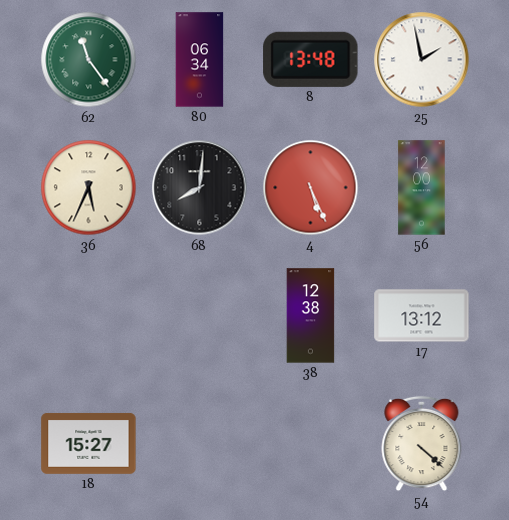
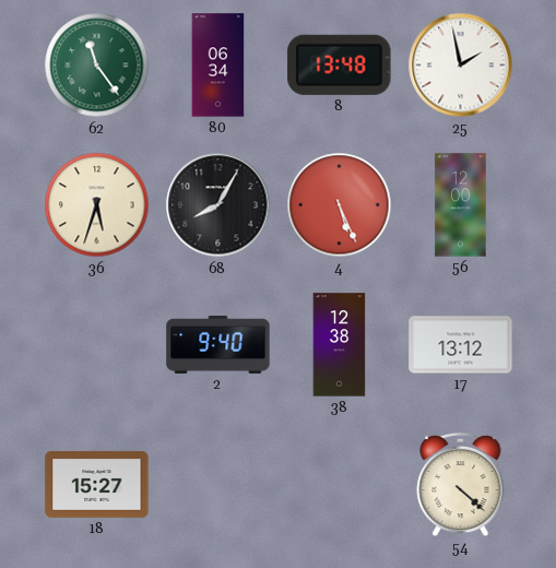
36: 5:34 -> 5:33
68: 8:01 -> 8:05
2: none -> 9:40
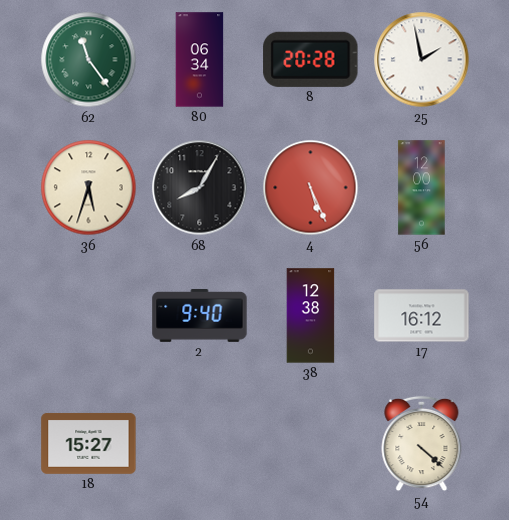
8: 13:48 -> 20:28
17: 13:12 -> 16:12
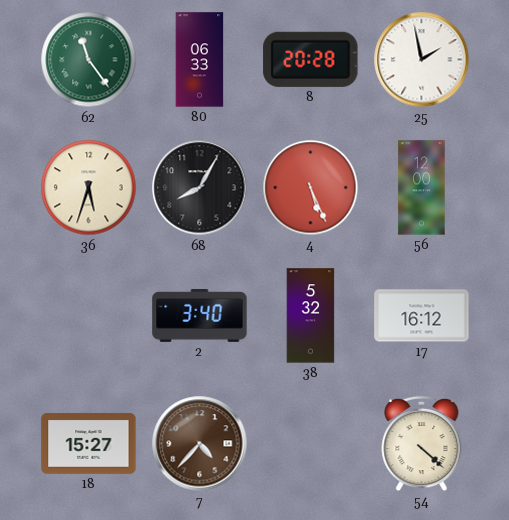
80: 06:34 -> 06:33
2: 9:40 -> 3:40
38: 12:38 -> 5:32
7: none -> 4:37
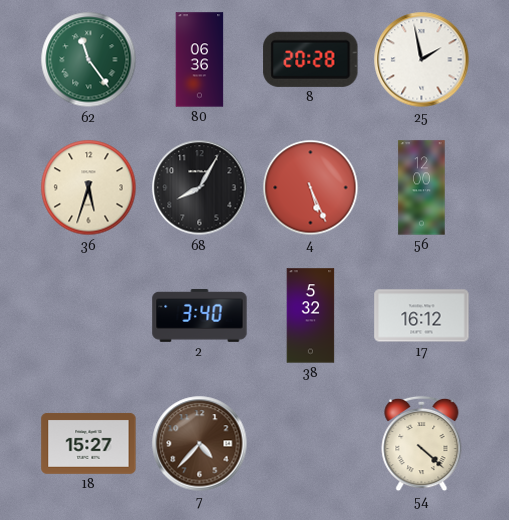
80: 06:33 -> 06:36
